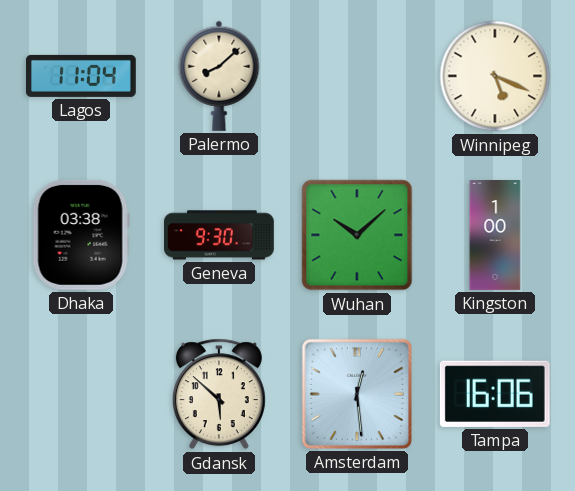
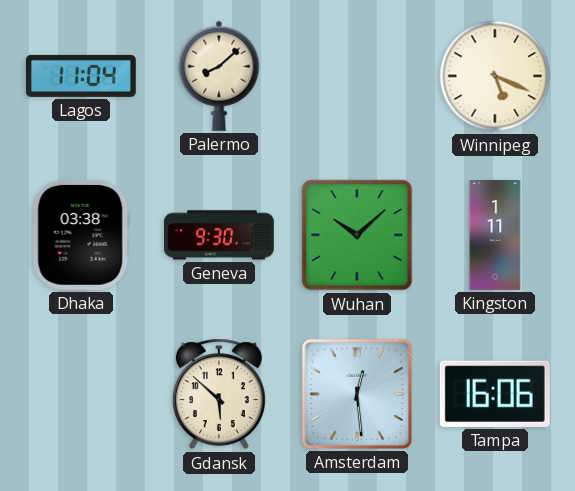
Kingston: 1:00 -> 1:11
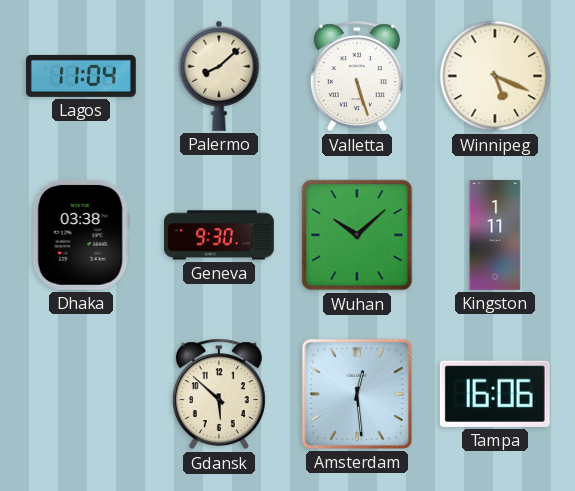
Valletta: none -> 5:27
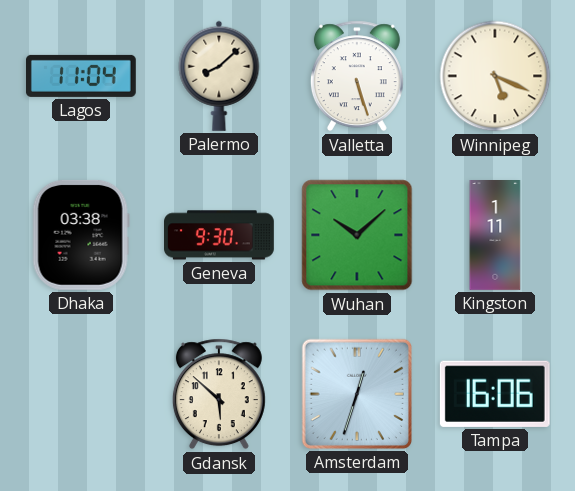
Amsterdam: 12:29 -> 12:33
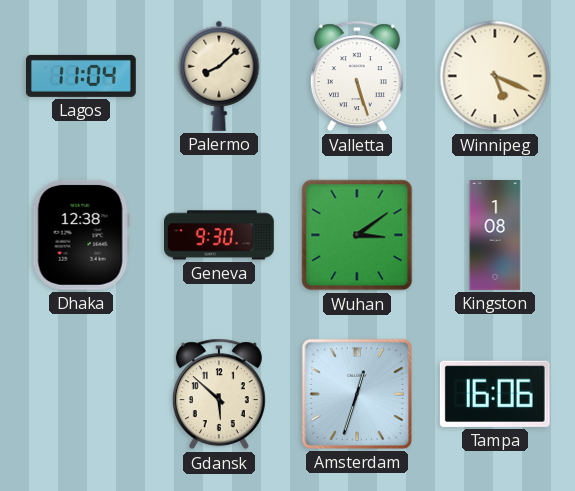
Dhaka: 03:38 -> 12:38
Wuhan: 10:08 -> 3:09
Kingston: 1:11 -> 1:08
